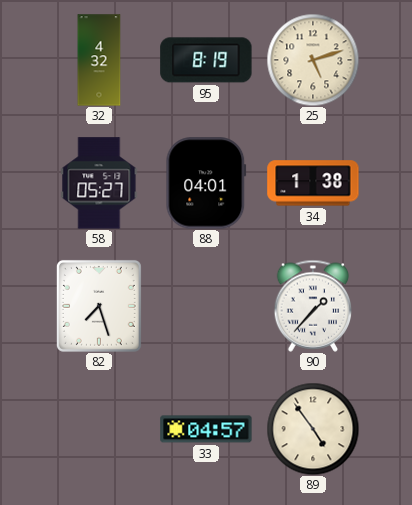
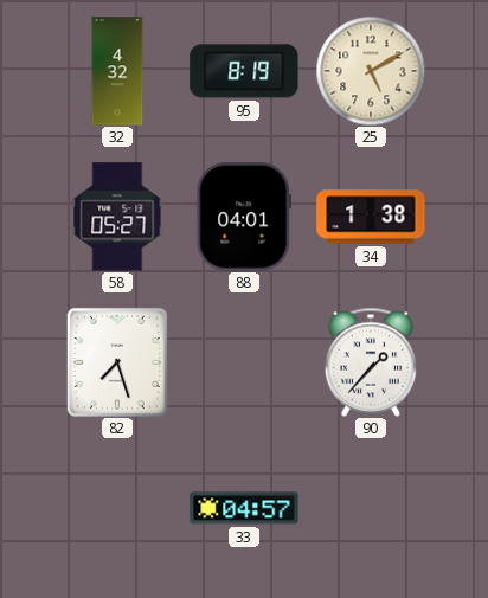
25: 5:12 -> 5:10
89: 4:54 -> none
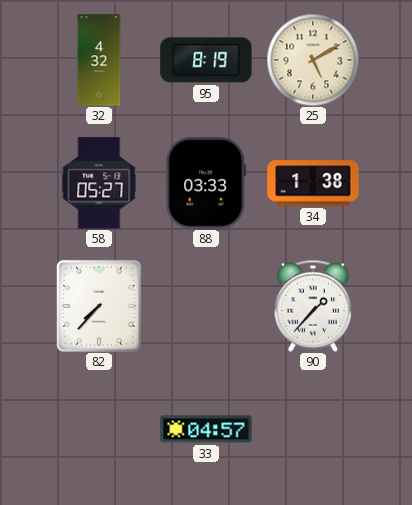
88: 04:01 -> 03:33
82: 7:27 -> 7:37
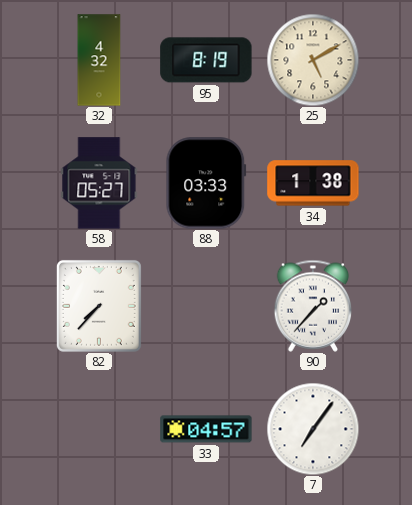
7: none -> 7:06
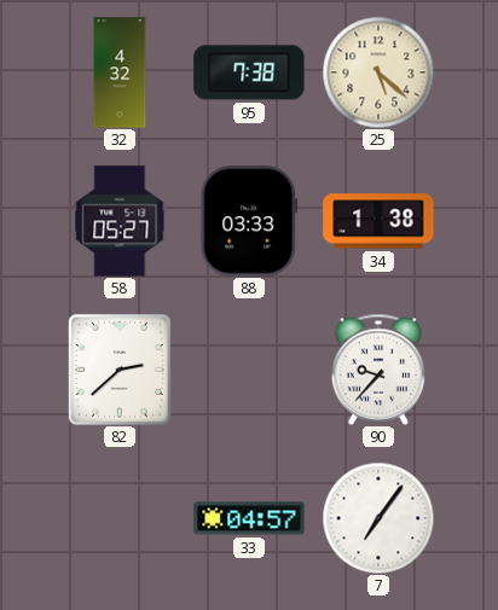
95: 8:19 -> 7:38
25: 5:10 -> 5:22
82: 7:37 -> 2:38
90: 1:37 -> 9:37
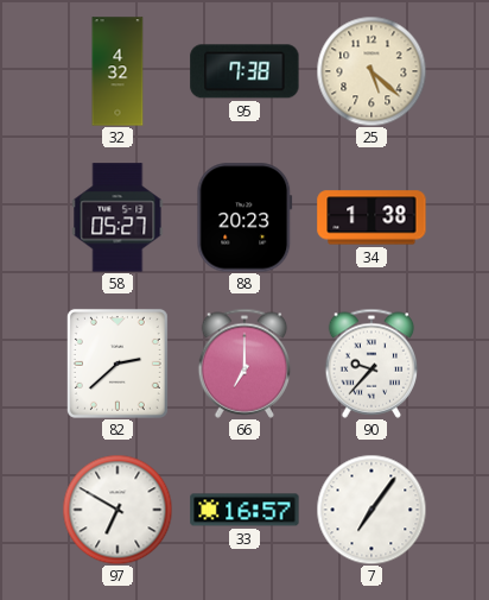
88: 03:33 -> 20:23
66: none -> 7:00
97: none -> 6:50
33: 04:57 -> 16:57
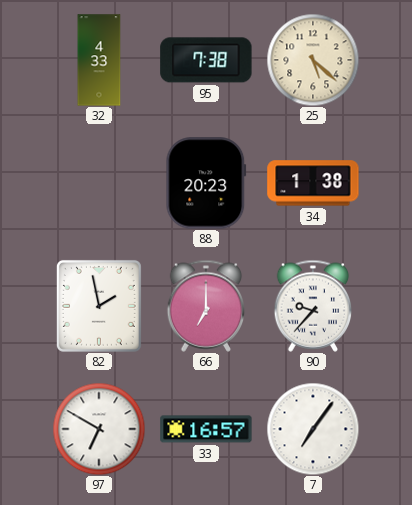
32: 4:32 -> 4:33
58: 05:27 -> none
82: 2:38 -> 1:58
